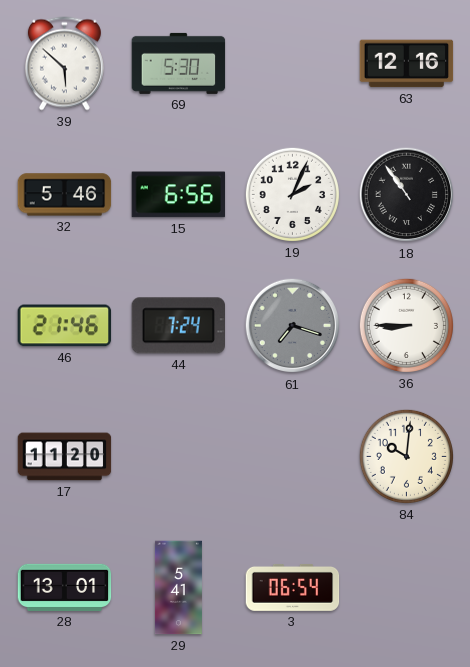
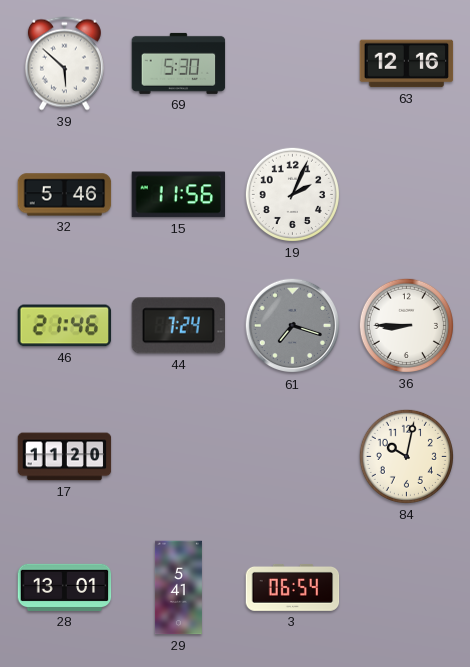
15: 6:56 -> 11:56
18: 10:54 -> none
84: 10:01 -> 10:02
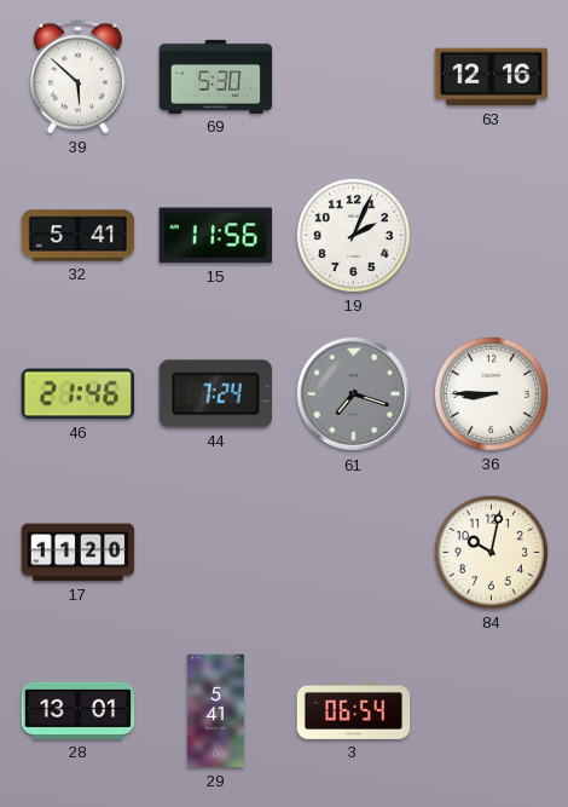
32: 5:46 -> 5:41
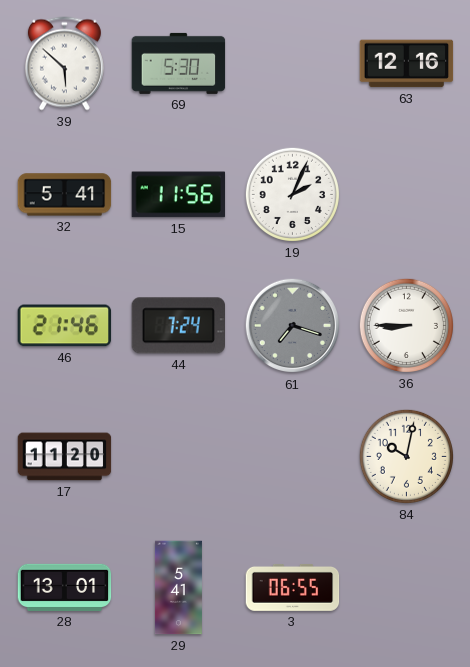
3: 06:54 -> 06:55
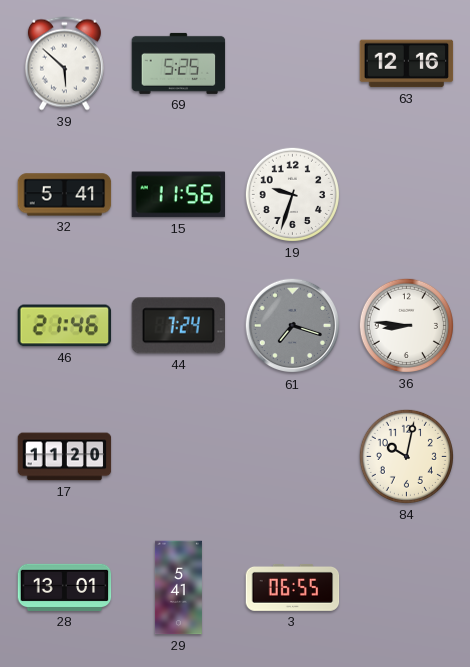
69: 5:30 -> 5:25
19: 2:04 -> 9:33
36: 8:45 -> 8:46
